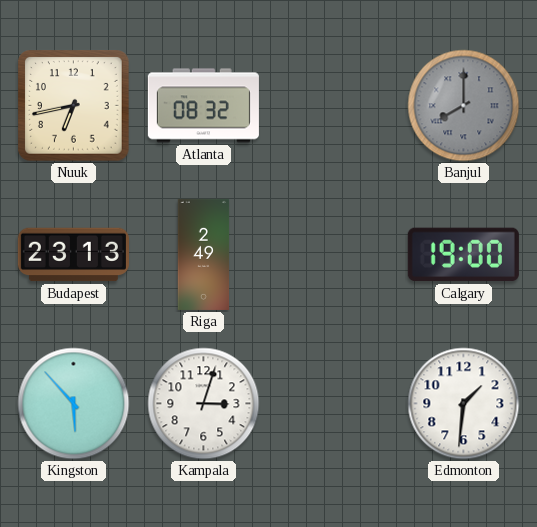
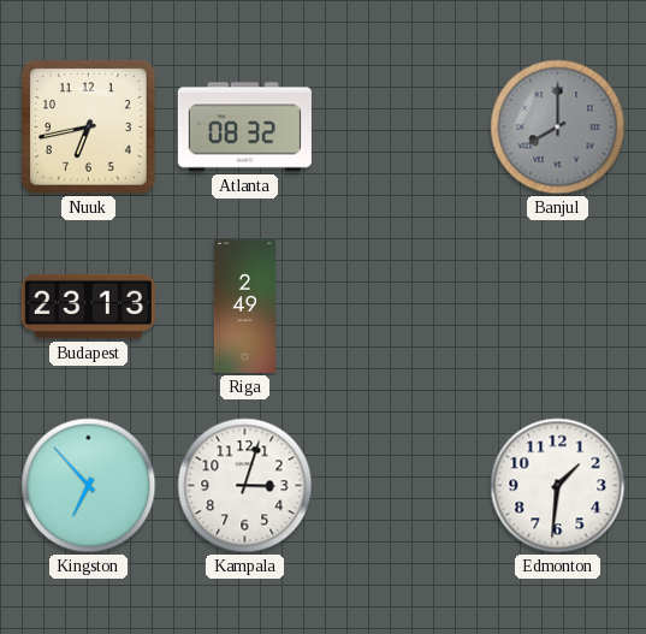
Calgary: 19:00 -> none
Kingston: 5:53 -> 6:53
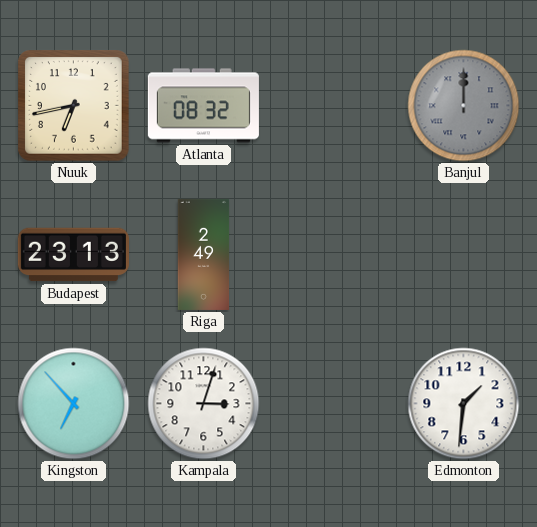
Banjul: 8:00 -> 12:00
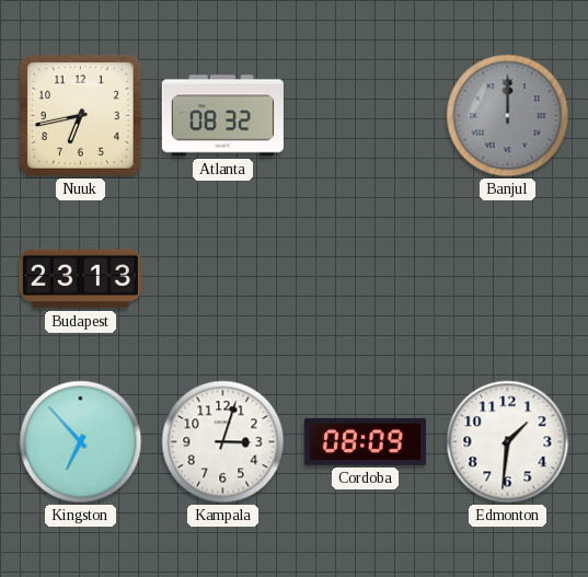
Riga: 2:49 -> none
Cordoba: none -> 08:09
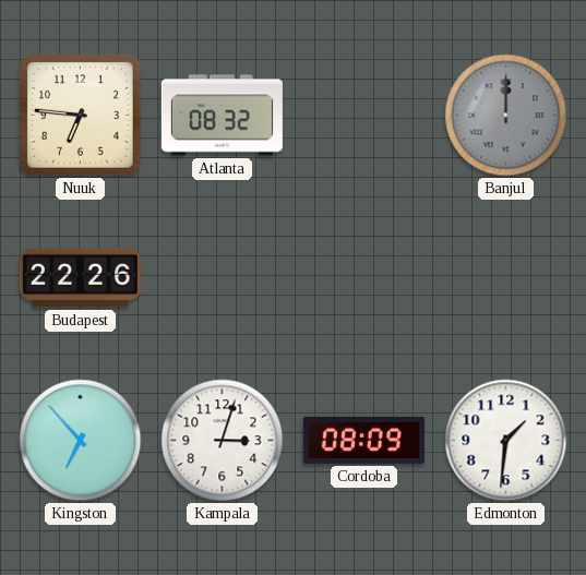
Nuuk: 6:43 -> 6:46
Budapest: 23:13 -> 22:26
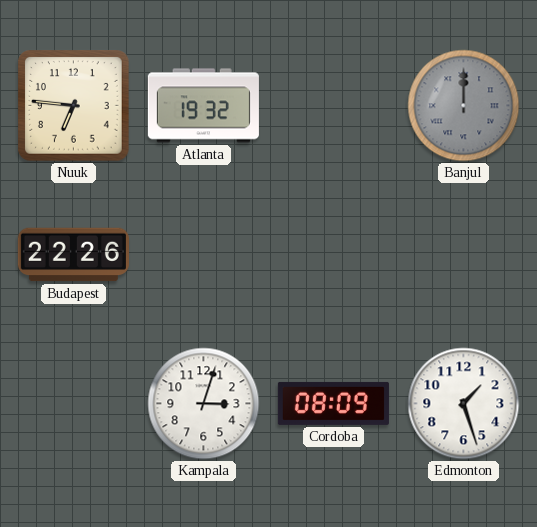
Atlanta: 08:32 -> 19:32
Kingston: 6:53 -> none
Edmonton: 1:31 -> 1:27
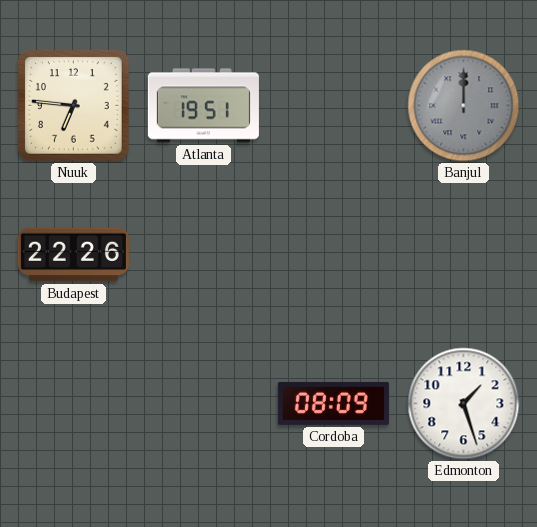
Atlanta: 19:32 -> 19:51
Kampala: 3:03 -> none
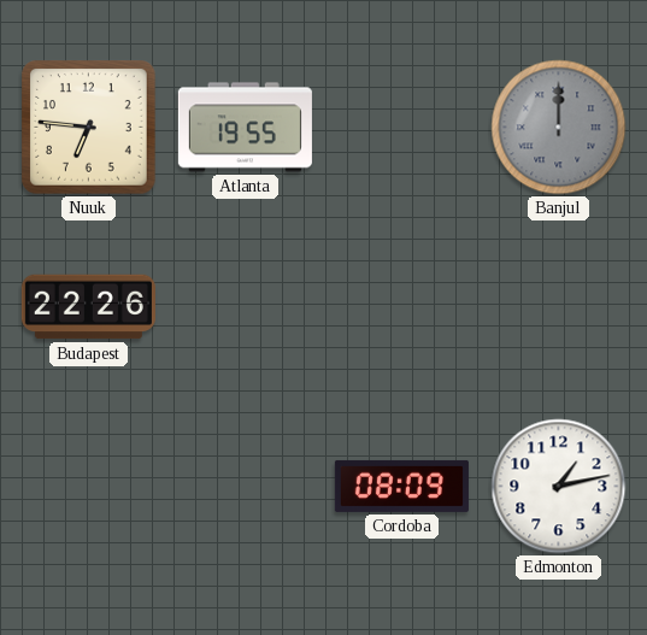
Atlanta: 19:51 -> 19:55
Edmonton: 1:27 -> 1:13
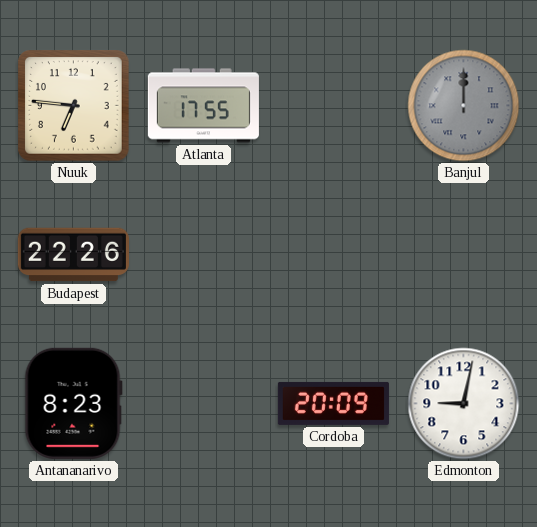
Atlanta: 19:55 -> 17:55
Antananarivo: none -> 8:23
Cordoba: 08:09 -> 20:09
Edmonton: 1:13 -> 9:02
